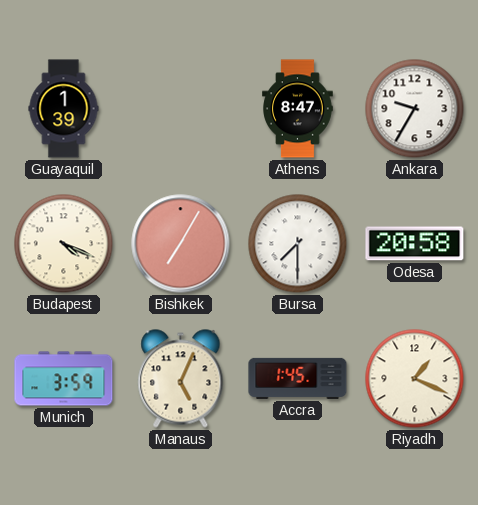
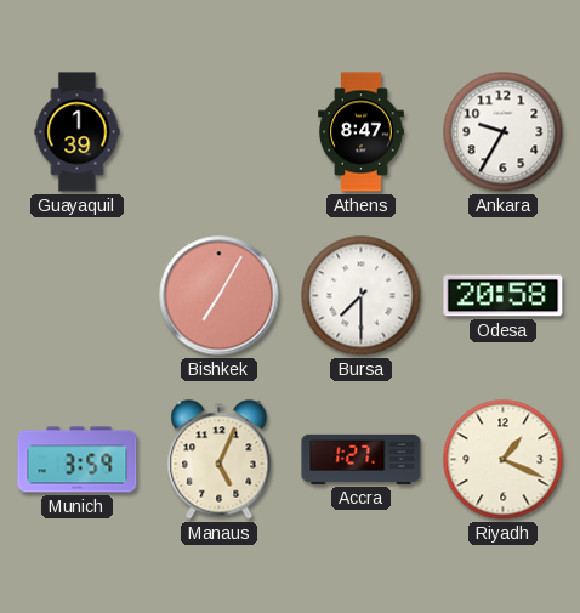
Budapest: 4:19 -> none
Accra: 1:45 -> 1:27
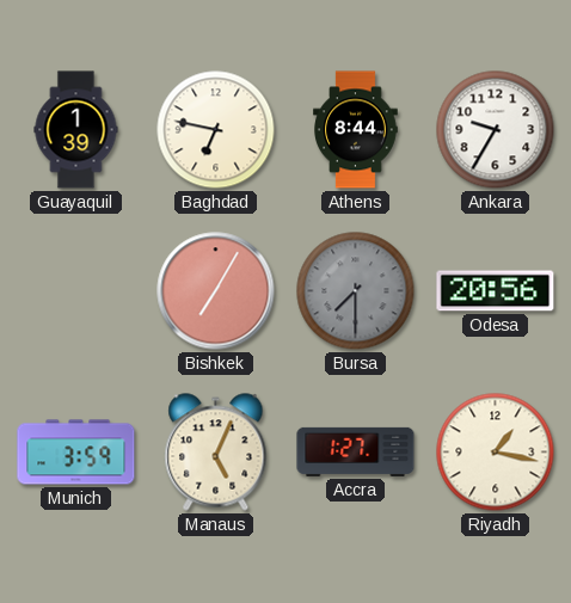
Baghdad: none -> 6:47
Athens: 8:47 -> 8:44
Bursa dial: white -> grey
Odesa: 20:58 -> 20:56
Riyadh: 1:19 -> 1:17
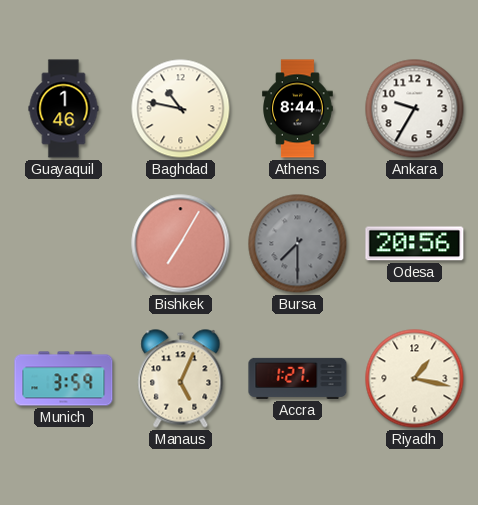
Guayaquil: 1:39 -> 1:46
Baghdad: 6:47 -> 10:47
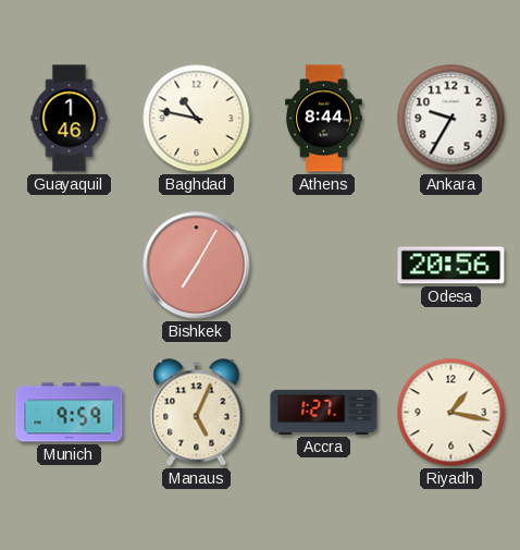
Bursa: 7:30 -> none
Munich: 3:59 -> 9:59
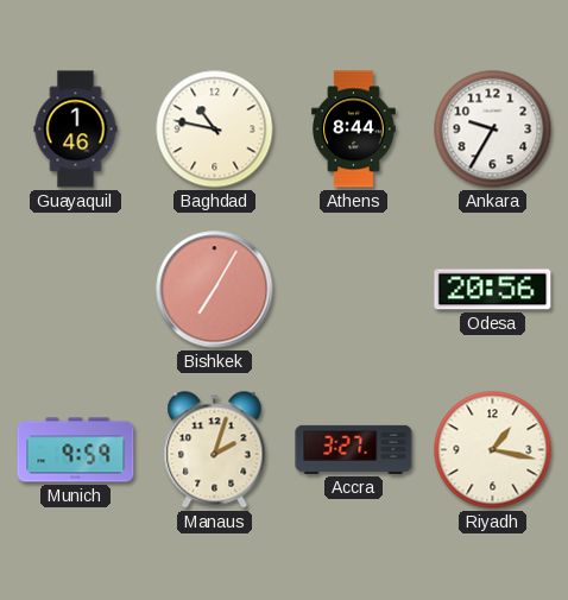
Manaus: 5:04 -> 2:03
Accra: 1:27 -> 3:27
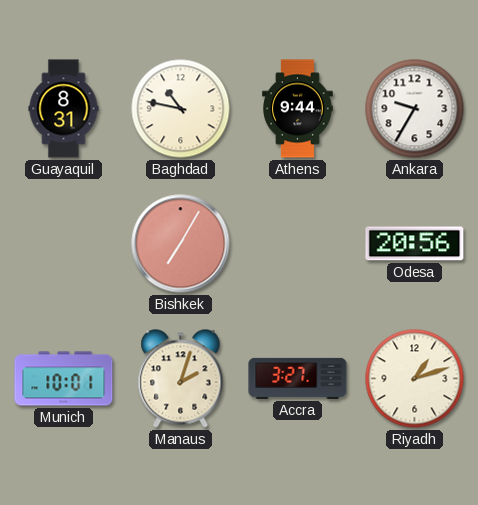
Guayaquil: 1:46 -> 8:31
Athens: 8:44 -> 9:44
Munich: 9:59 -> 10:01
Riyadh: 1:17 -> 1:12
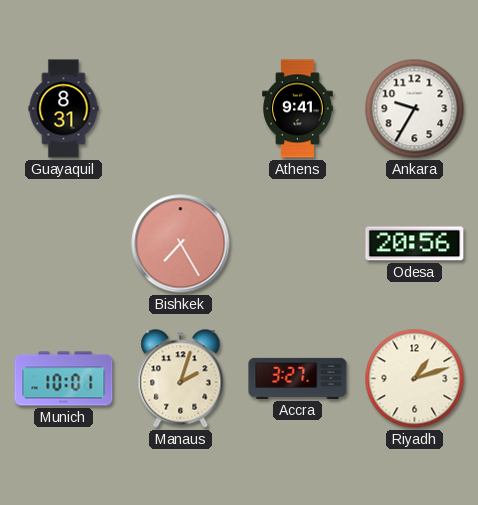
Baghdad: 10:47 -> none
Athens: 9:44 -> 9:41
Bishkek: 7:05 -> 7:25
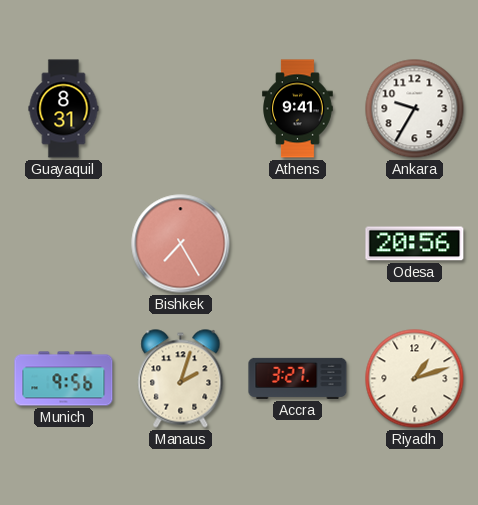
Munich: 10:01 -> 9:56
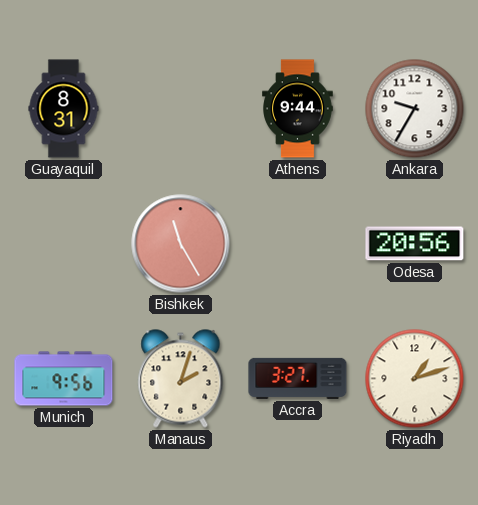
Athens: 9:41 -> 9:44
Bishkek: 7:25 -> 11:25
